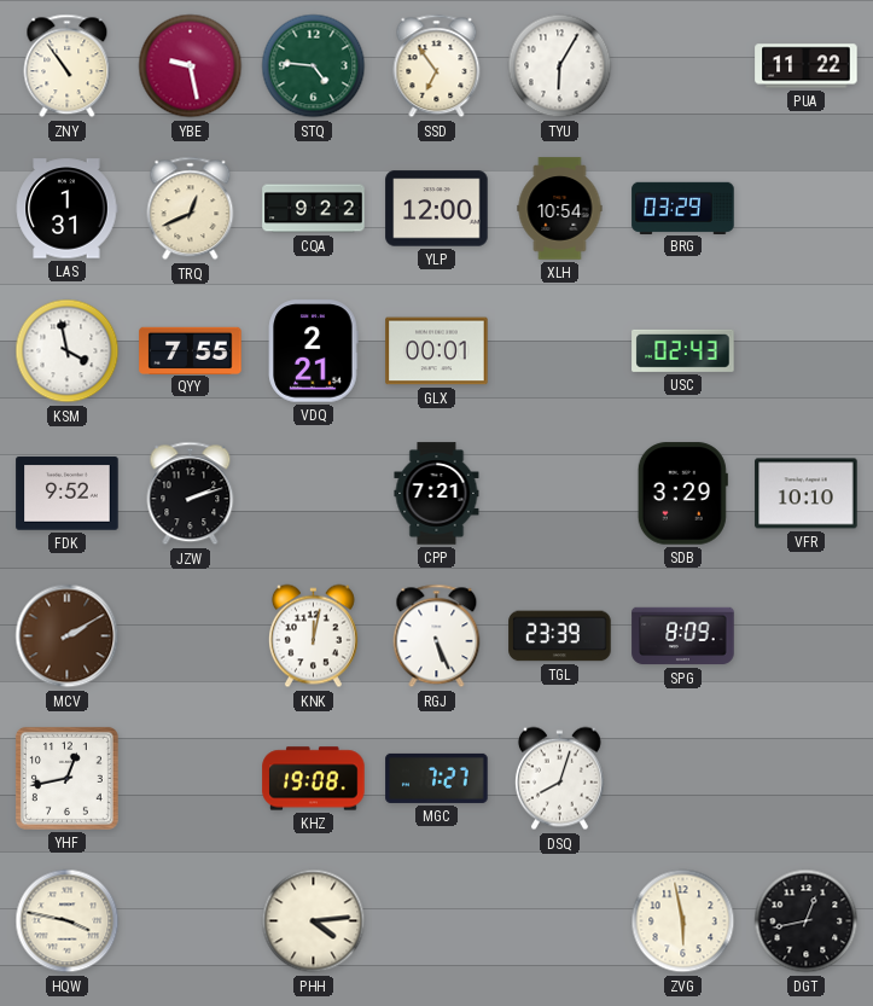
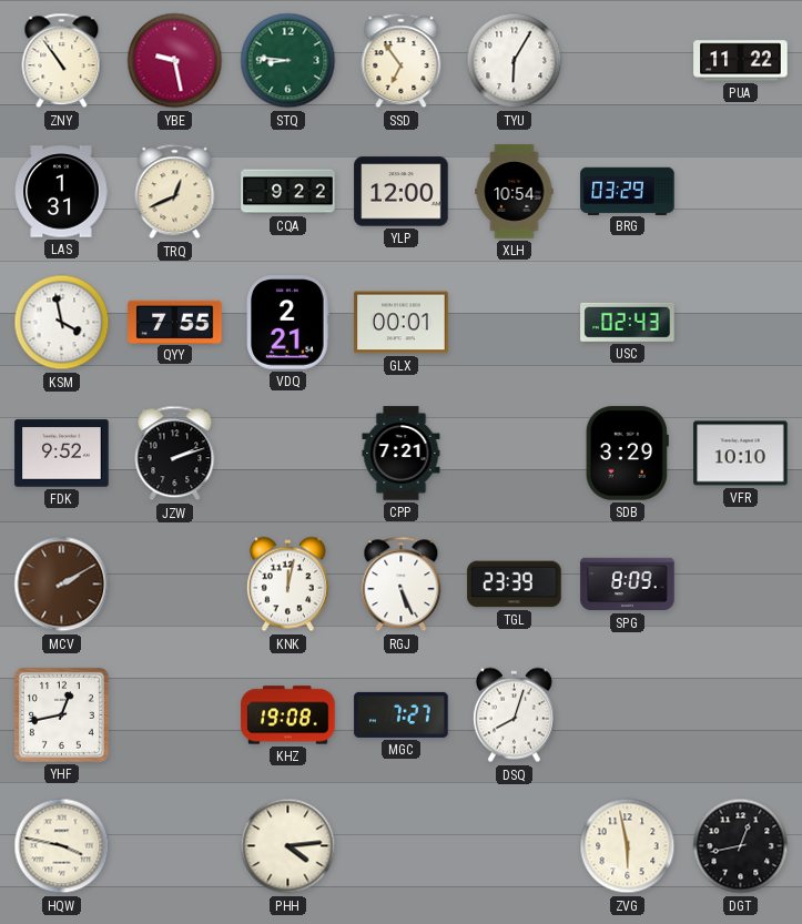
STQ: 4:46 -> 8:46
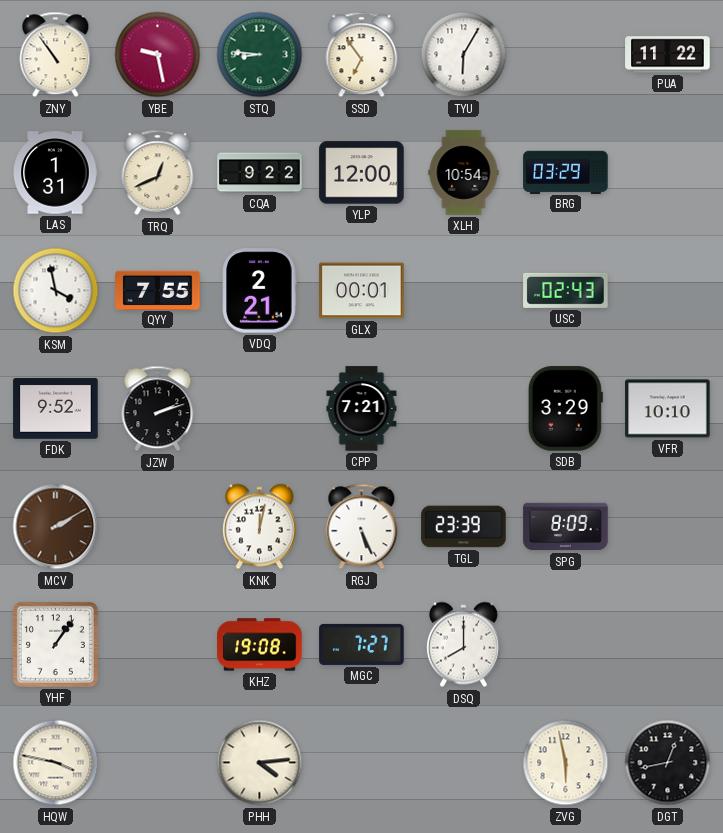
YHF: 12:43 -> 1:06
DSQ: 8:03 -> 8:00
